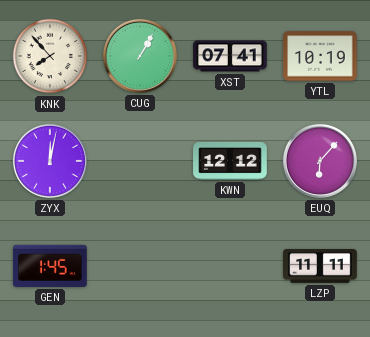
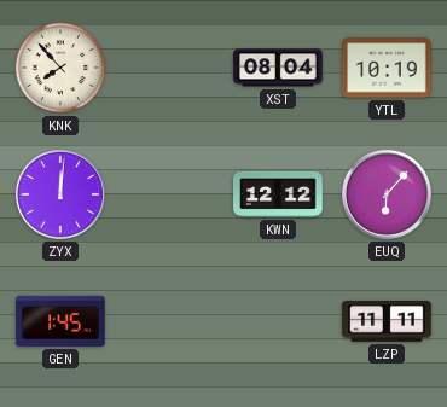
CUG: 1:05 -> none
XST: 07:41 -> 08:04
ZYX: 12:02 -> 12:01
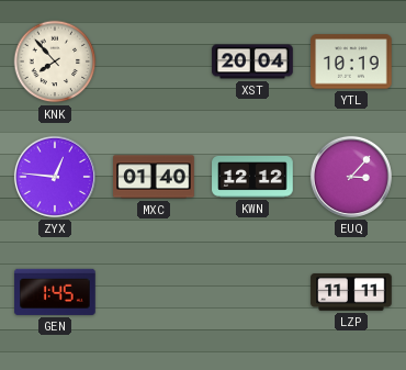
XST: 08:04 -> 20:04
ZYX: 12:01 -> 12:46
MXC: none -> 01:40
EUQ: 6:07 -> 3:07
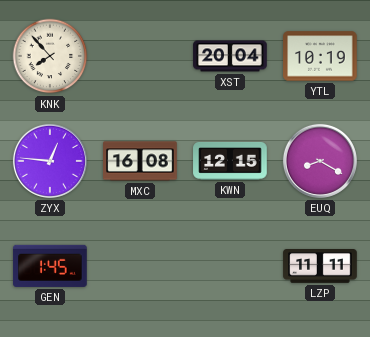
MXC: 01:40 -> 16:08
KWN: 12:12 -> 12:15
EUQ: 3:07 -> 8:20
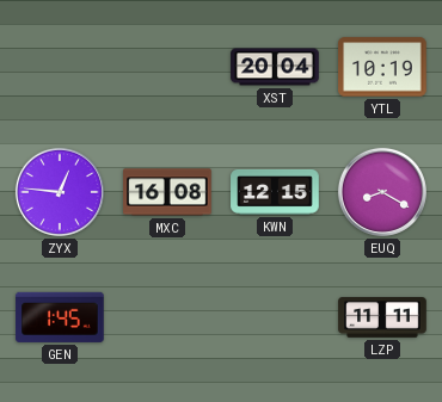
KNK: 7:53 -> none
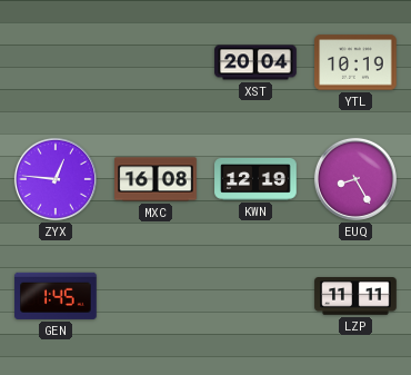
KWN: 12:15 -> 12:19
EUQ: 8:20 -> 8:25
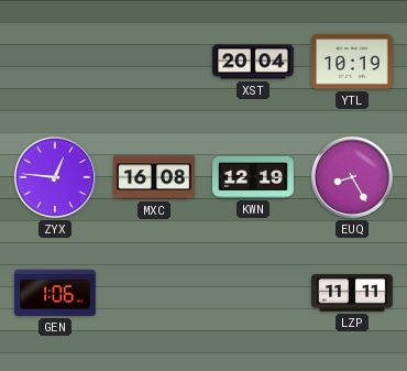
GEN: 1:45 -> 1:06
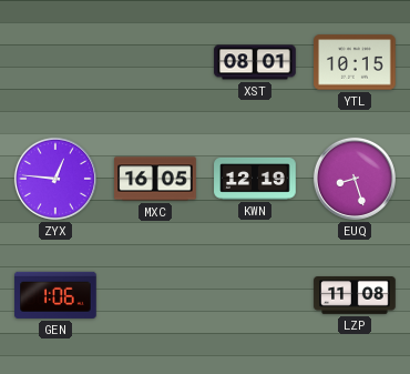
XST: 20:04 -> 08:01
YTL: 10:19 -> 10:15
MXC: 16:08 -> 16:05
EUQ: 8:25 -> 8:27
LZP: 11:11 -> 11:08
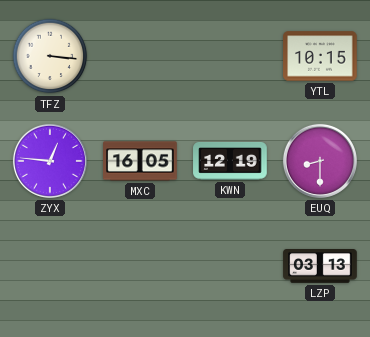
TFZ: none -> 3:16
XST: 08:01 -> none
EUQ: 8:27 -> 8:30
GEN: 1:06 -> none
LZP: 11:08 -> 03:13
